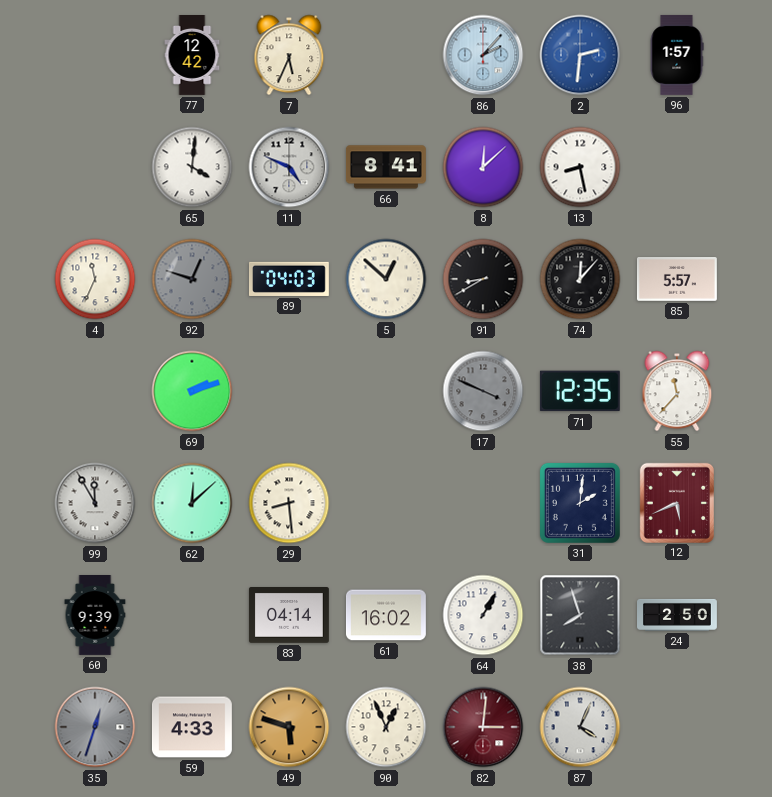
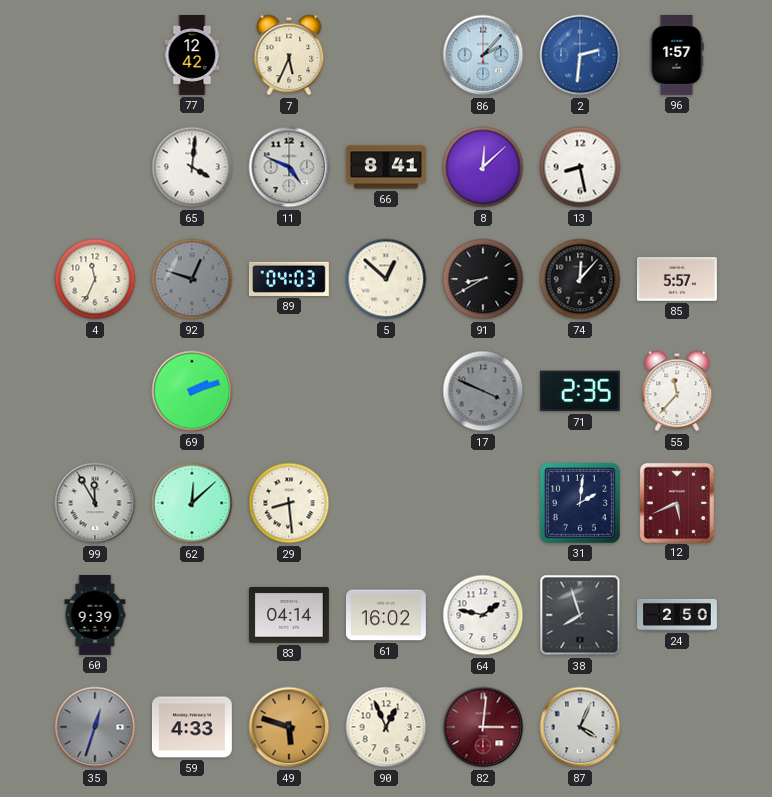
71: 12:35 -> 2:35
64: 1:05 -> 1:47
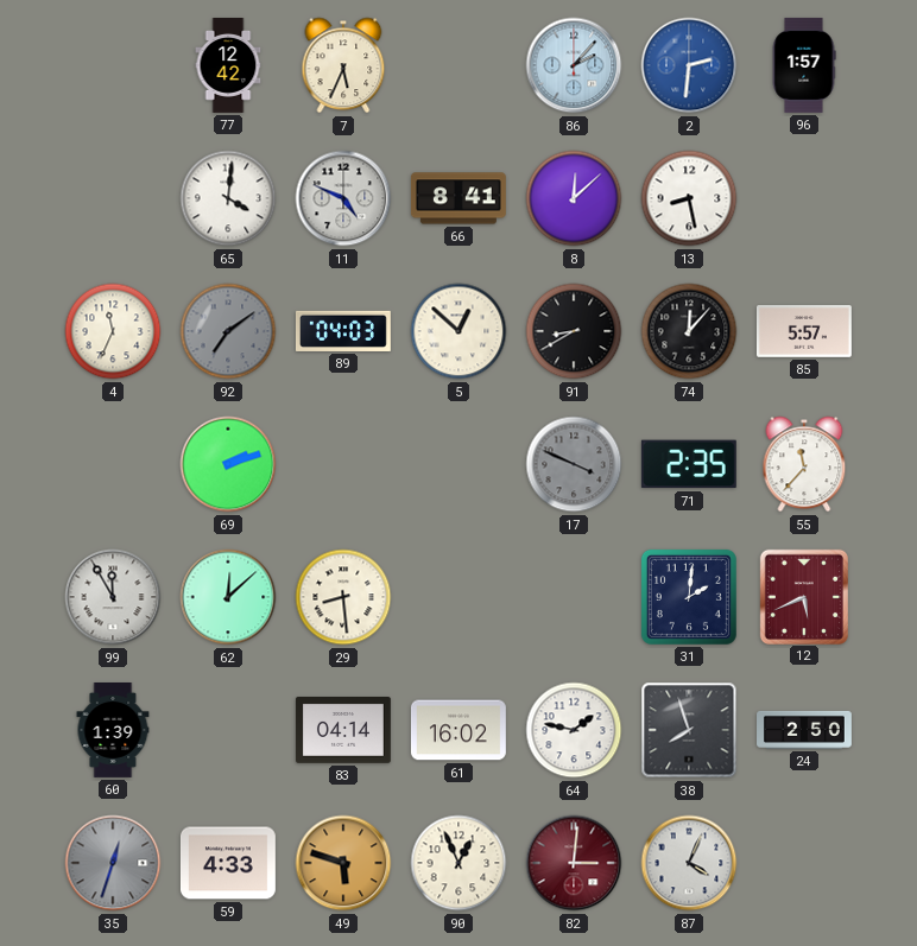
92: 12:48 -> 7:09
60: 9:39 -> 1:39
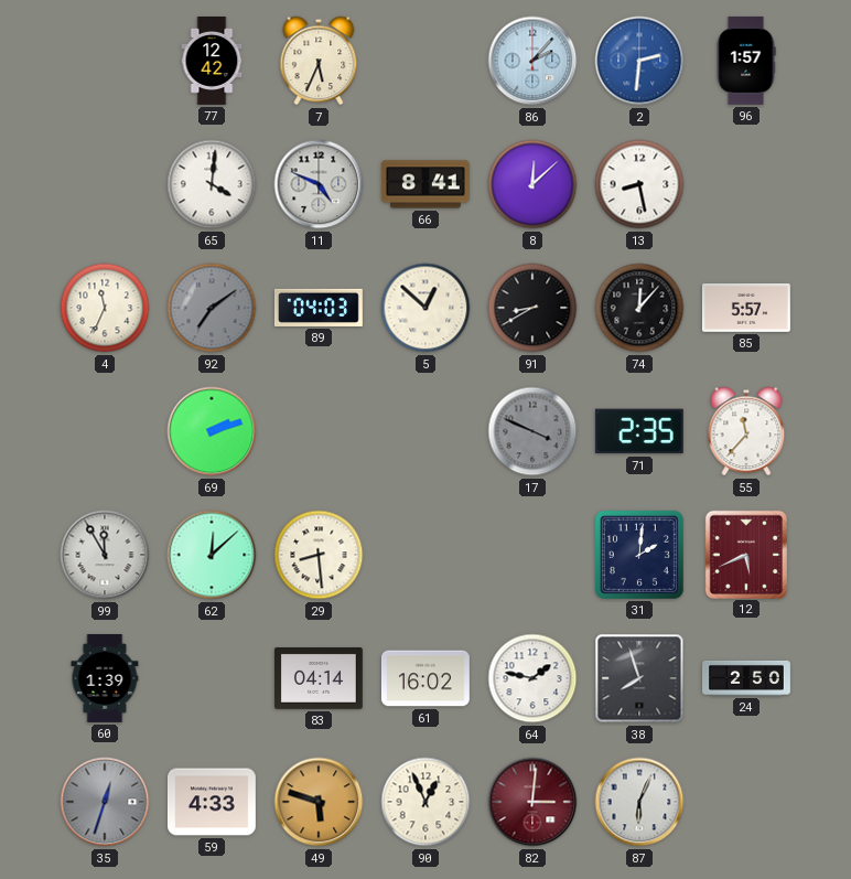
87: 4:04 -> 6:04
